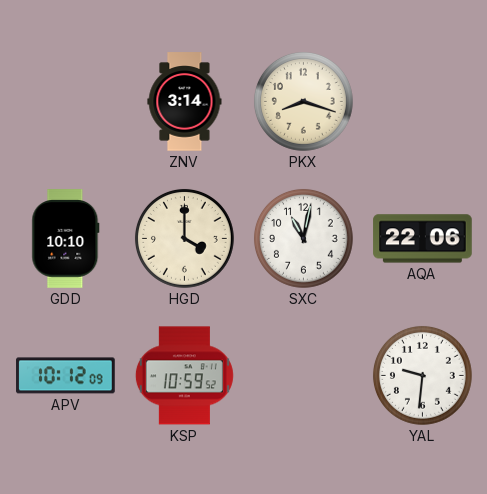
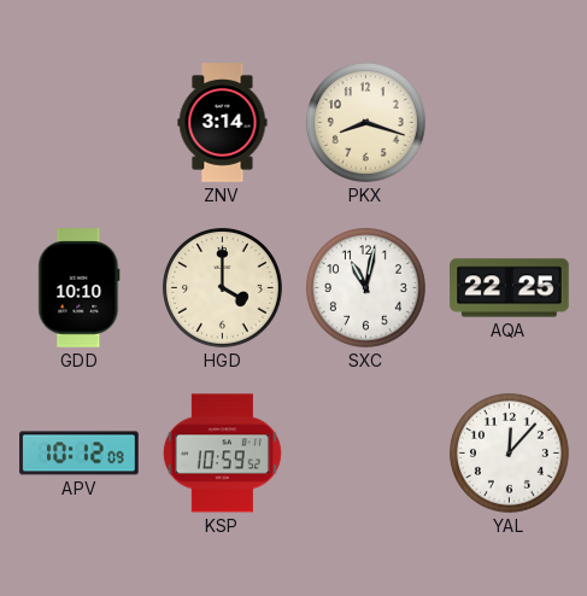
AQA: 22:06 -> 22:25
YAL: 9:31 -> 12:07
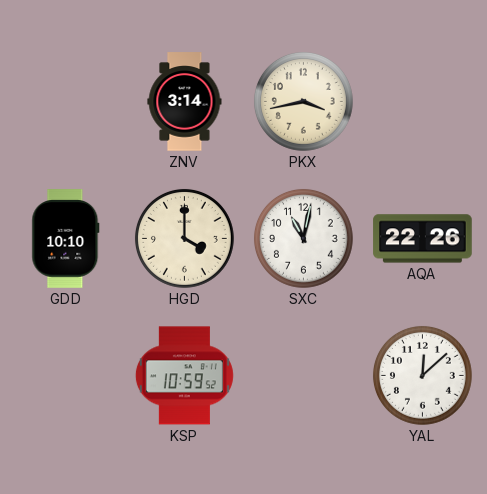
PKX: 8:18 -> 3:43
AQA: 22:25 -> 22:26
APV: 10:12 -> none
YAL: 12:07 -> 12:08
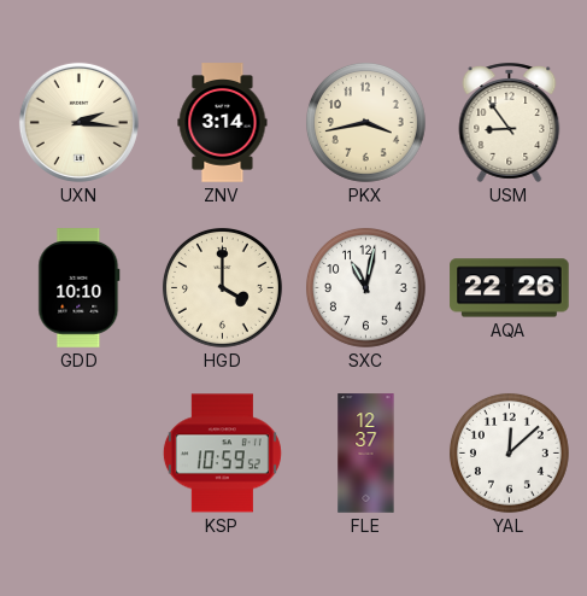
UXN: none -> 2:16
USM: none -> 8:54
FLE: none -> 12:37
